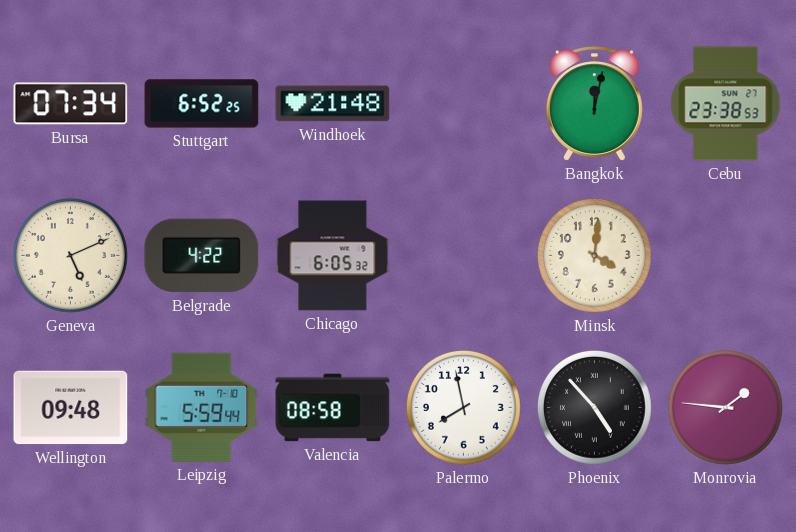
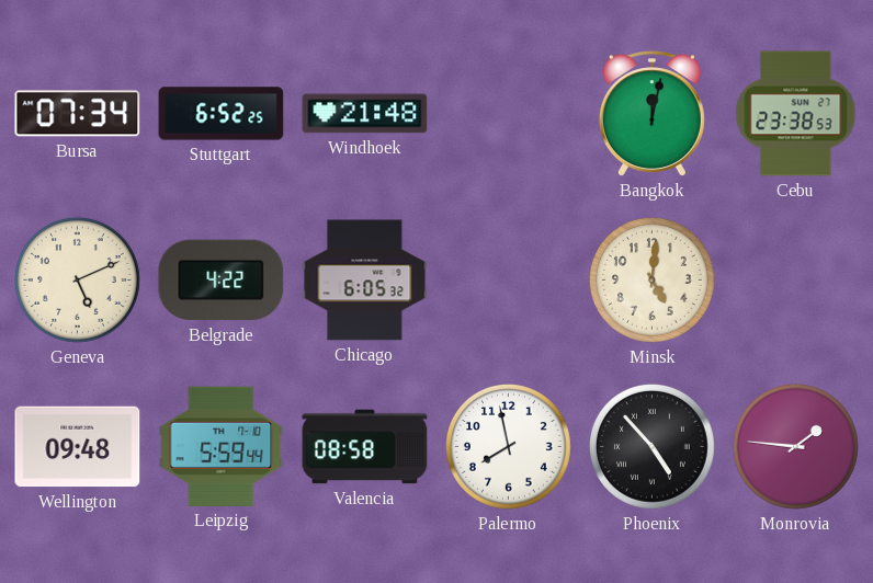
Minsk: 4:01 -> 5:01
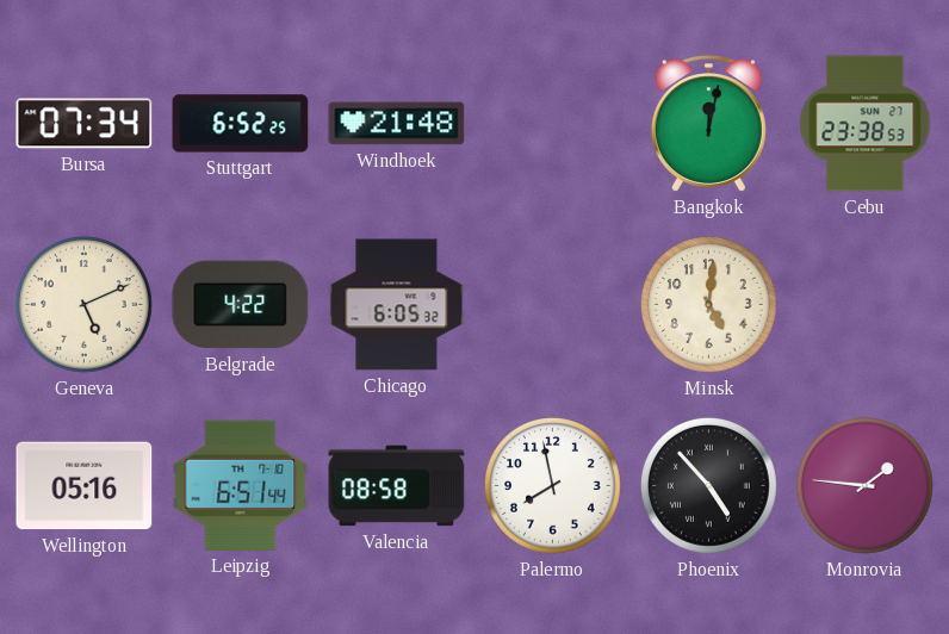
Wellington: 09:48 -> 05:16
Leipzig: 5:59 -> 6:51
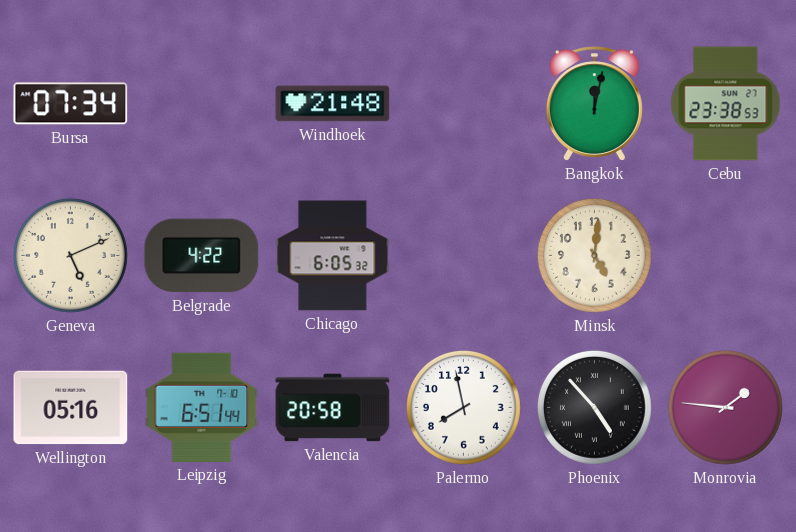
Stuttgart: 6:52 -> none
Valencia: 08:58 -> 20:58
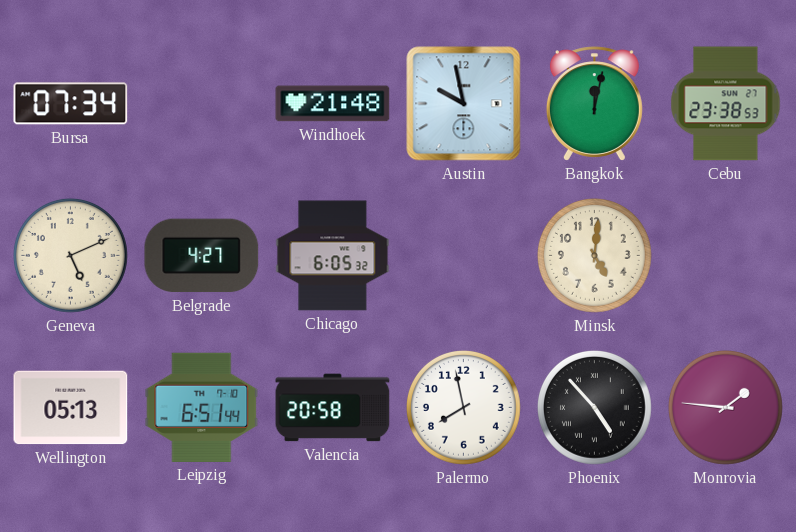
Austin: none -> 9:58
Belgrade: 4:22 -> 4:27
Wellington: 05:16 -> 05:13
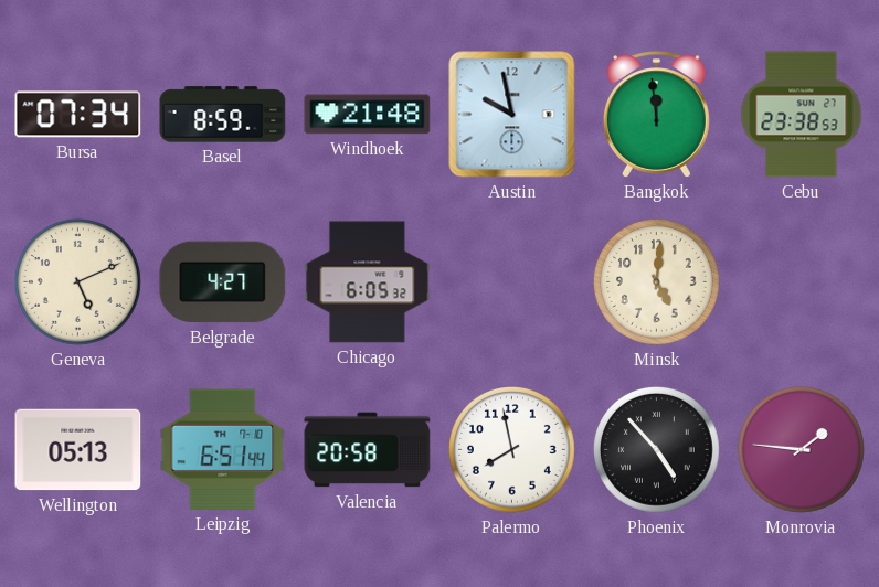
Basel: none -> 8:59
Bangkok: 12:02 -> 11:59
